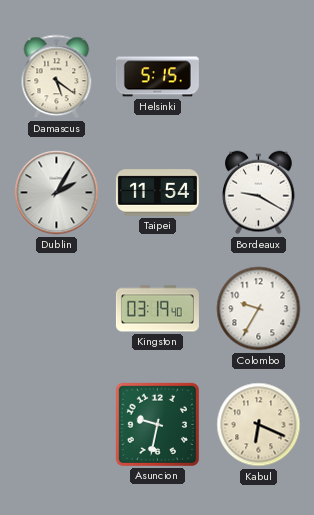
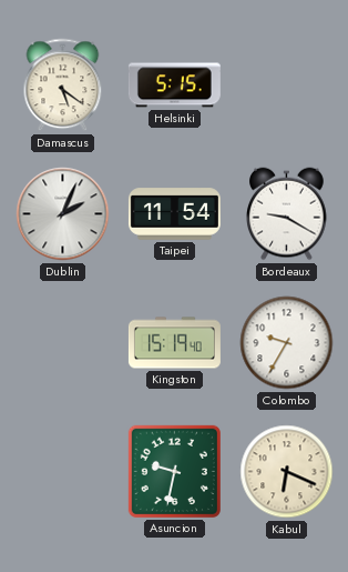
Dublin: 2:05 -> 2:04
Kingston: 03:19 -> 15:19
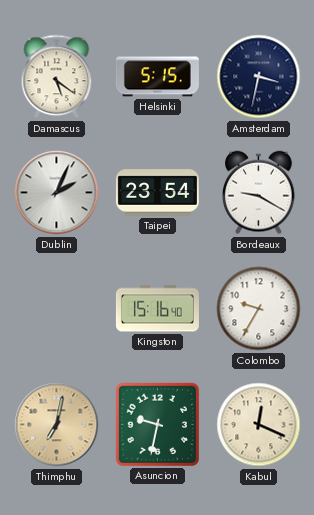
Amsterdam: none -> 3:32
Taipei: 11:54 -> 23:54
Kingston: 15:19 -> 15:16
Thimphu: none -> 7:02
Kabul: 6:19 -> 12:19
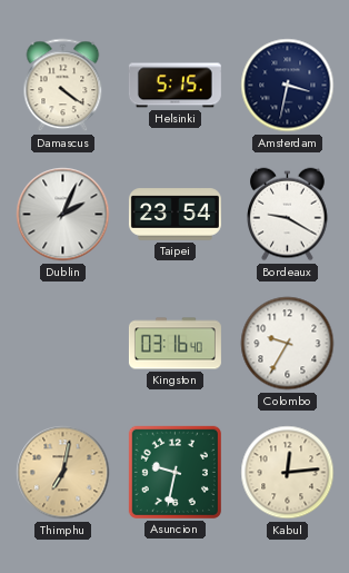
Damascus: 5:21 -> 4:21
Kingston: 15:16 -> 03:16
Kabul: 12:19 -> 12:14
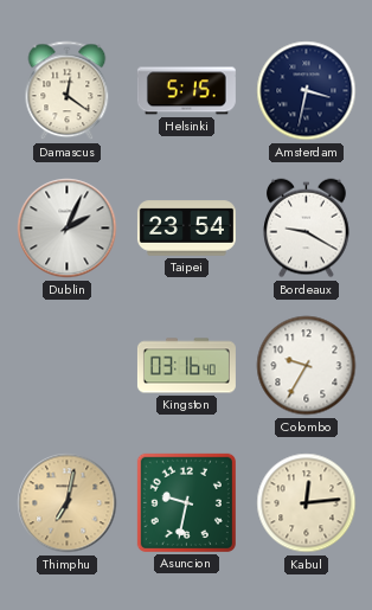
Damascus: 4:21 -> 12:21
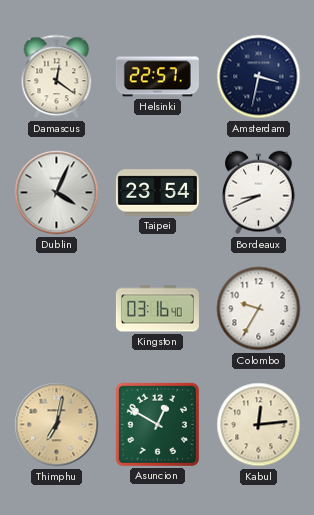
Helsinki: 5:15 -> 22:57
Dublin: 2:04 -> 4:04
Bordeaux: 9:20 -> 8:41
Asuncion: 9:32 -> 12:50
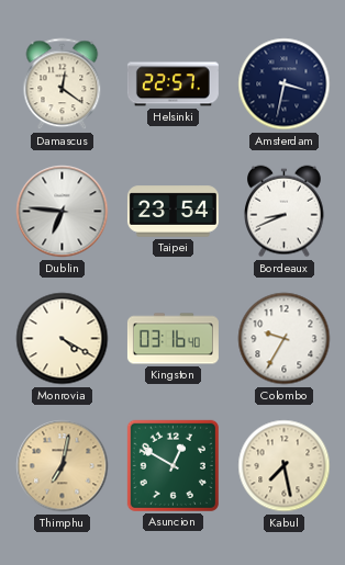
Dublin: 4:04 -> 6:46
Monrovia: none -> 4:20
Kabul: 12:14 -> 7:28
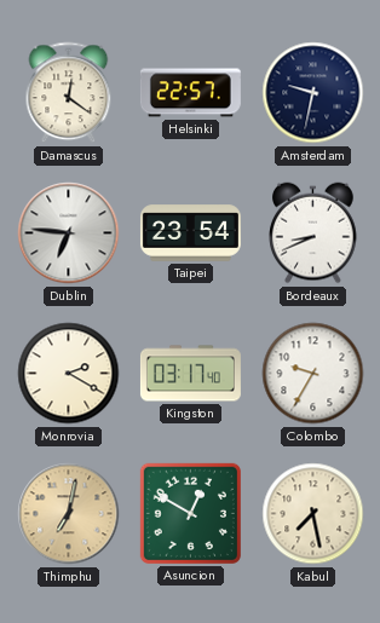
Amsterdam: 3:32 -> 9:32
Monrovia: 4:20 -> 2:20
Kingston: 03:16 -> 03:17
